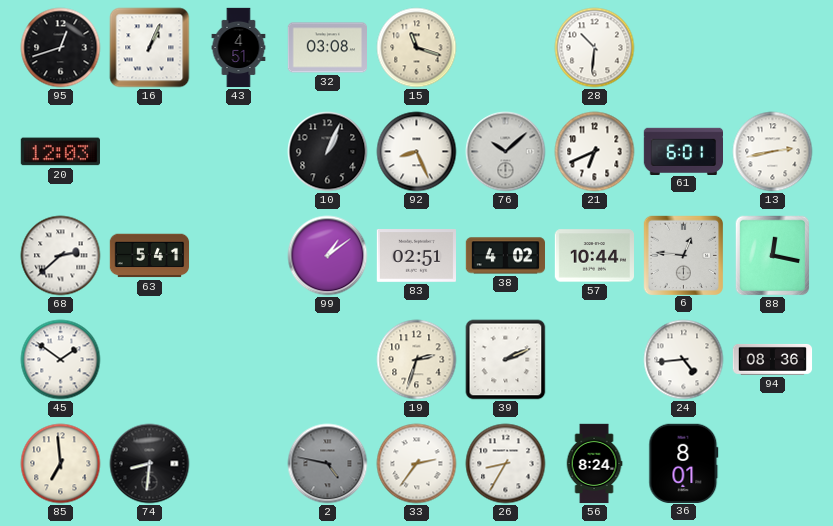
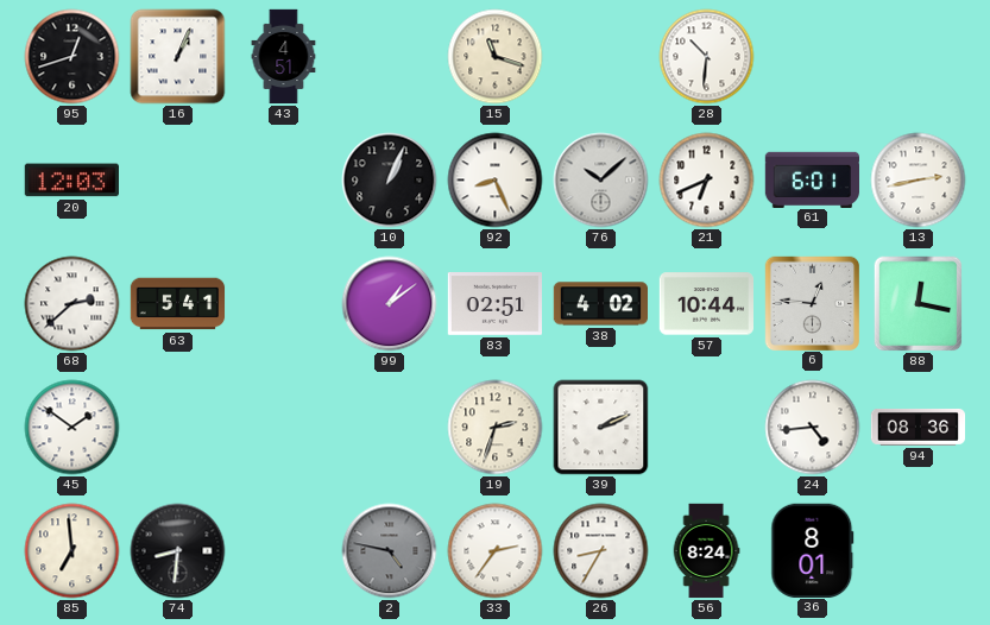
32: 03:08 -> none
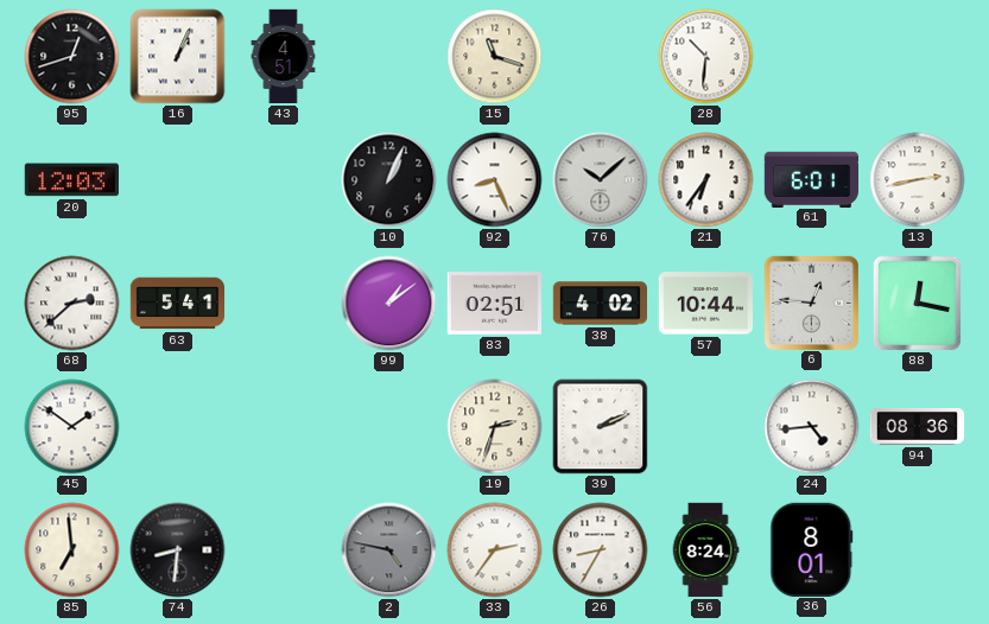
21: 6:41 -> 6:36
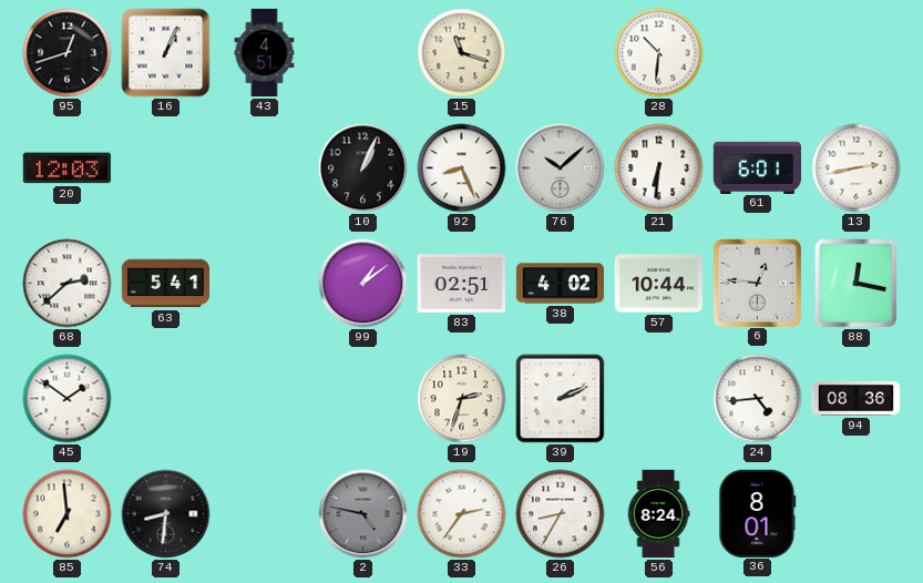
21: 6:36 -> 6:31
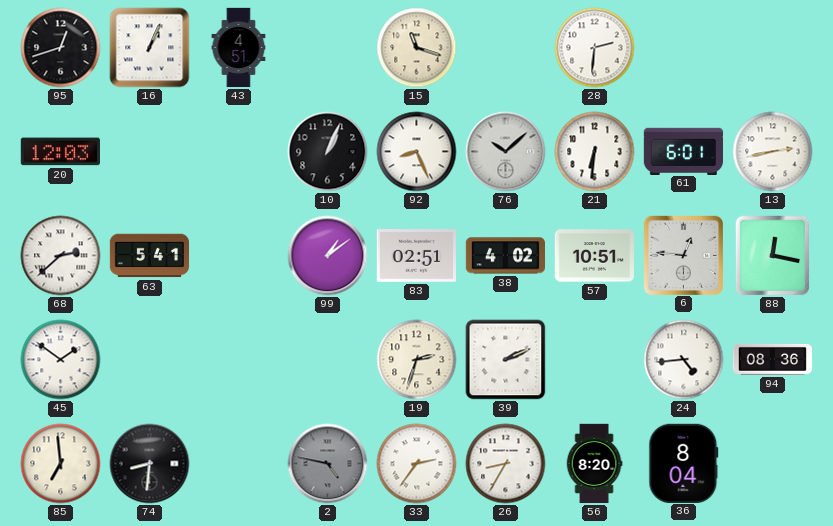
28: 10:31 -> 2:31
57: 10:44 -> 10:51
56: 8:24 -> 8:20
36: 8:01 -> 8:04
